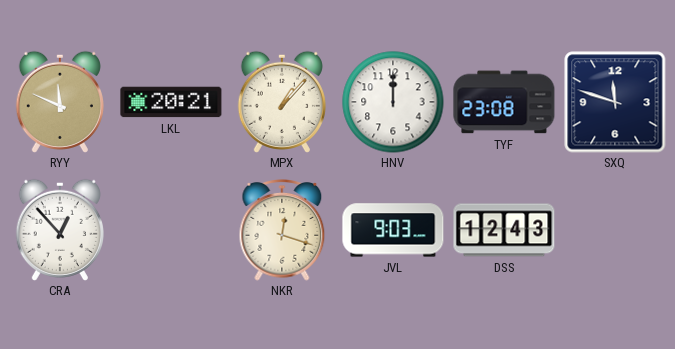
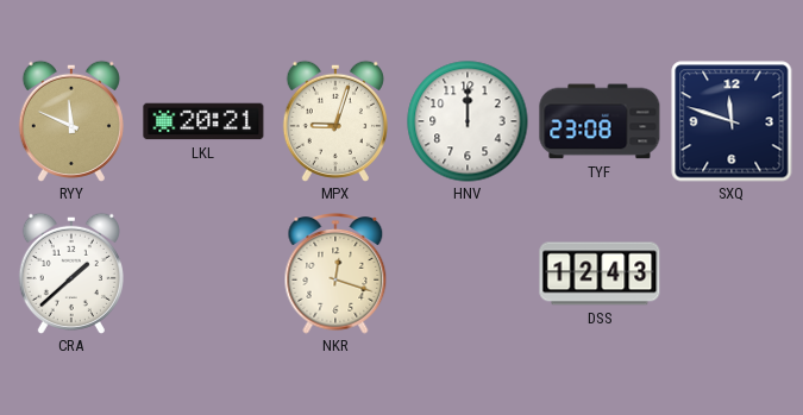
MPX: 1:07 -> 9:03
CRA: 12:53 -> 1:38
JVL: 9:03 -> none
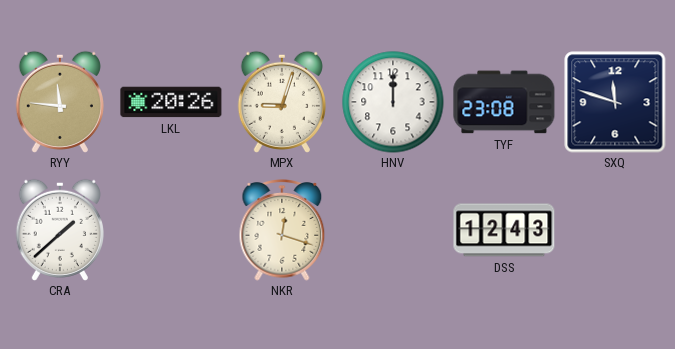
RYY: 11:49 -> 11:46
LKL: 20:21 -> 20:26
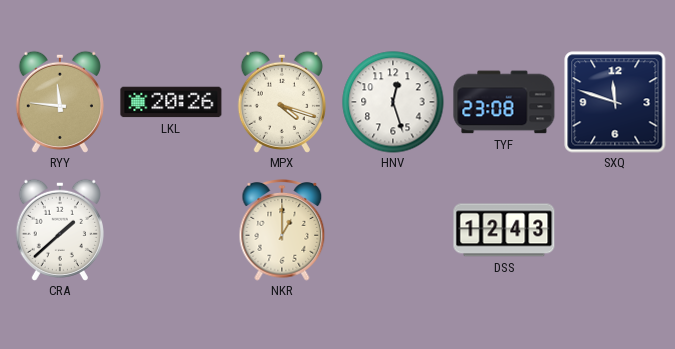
MPX: 9:03 -> 4:18
HNV: 12:00 -> 12:27
NKR: 12:18 -> 1:00
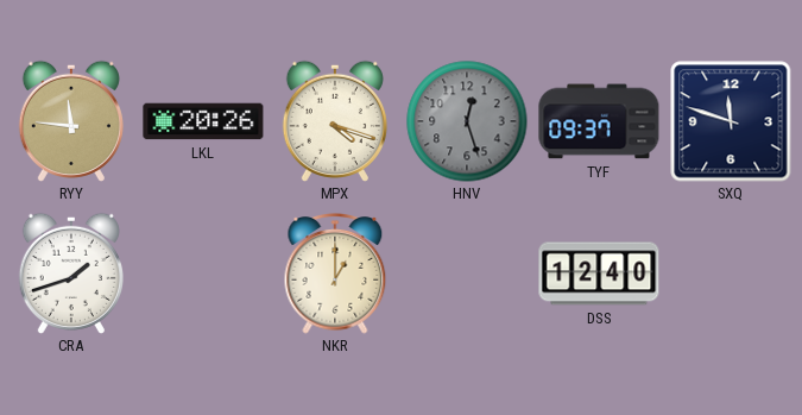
HNV dial: white -> grey
TYF: 23:08 -> 09:37
CRA: 1:38 -> 1:42
DSS: 12:43 -> 12:40
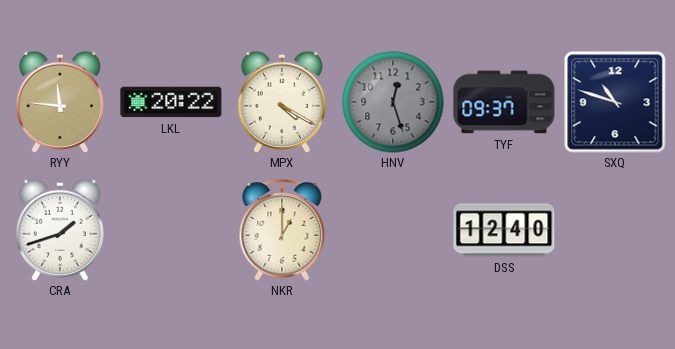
LKL: 20:26 -> 20:22
MPX: 4:18 -> 4:20
SXQ: 11:48 -> 10:48
